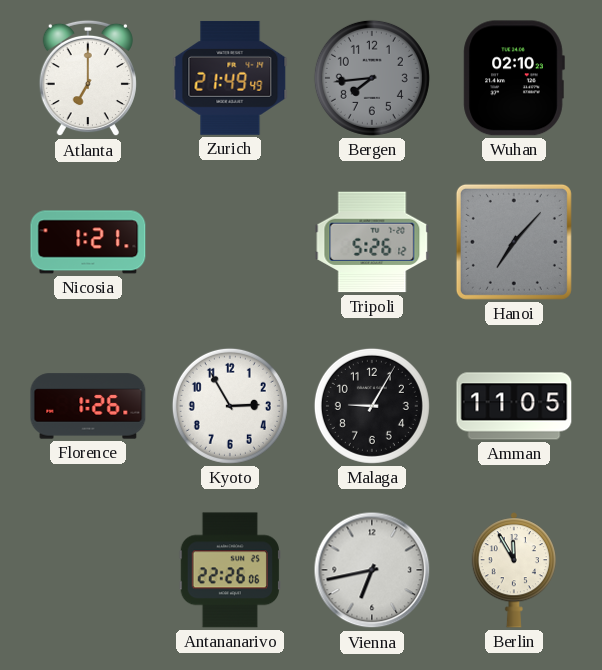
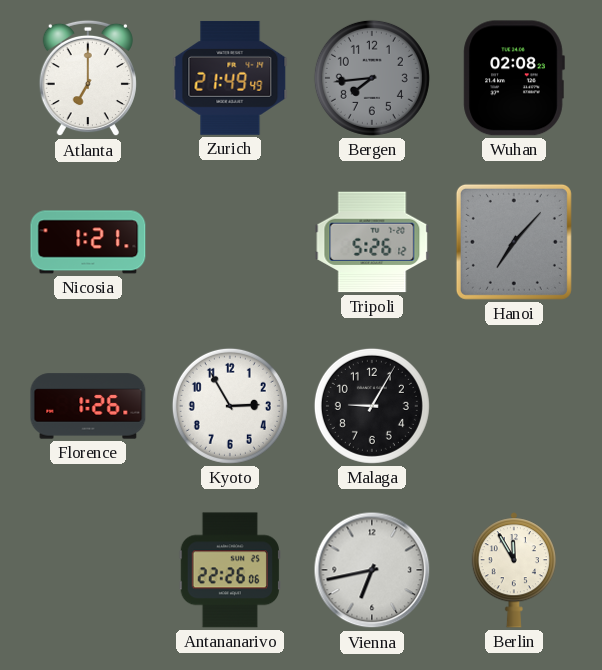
Wuhan: 02:10 -> 02:08
Amman: 11:05 -> none
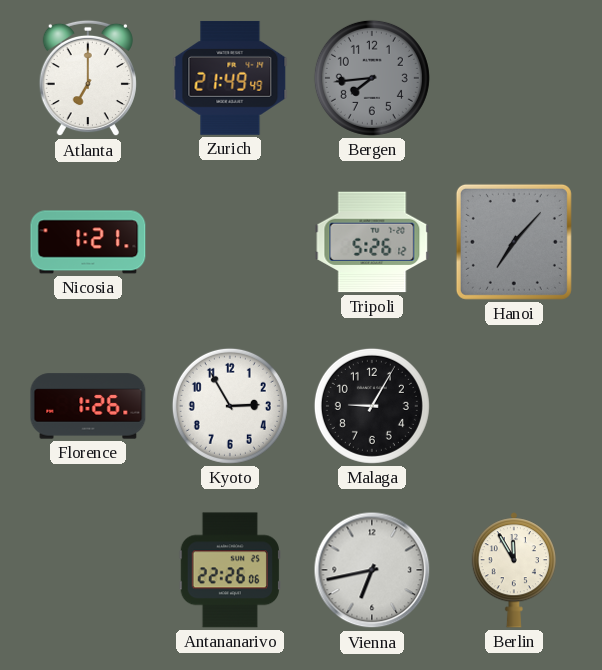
Wuhan: 02:08 -> none
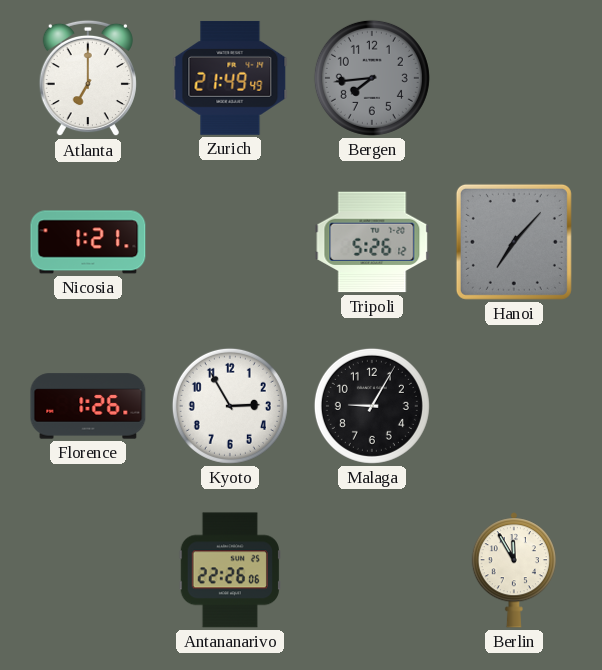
Vienna: 6:43 -> none
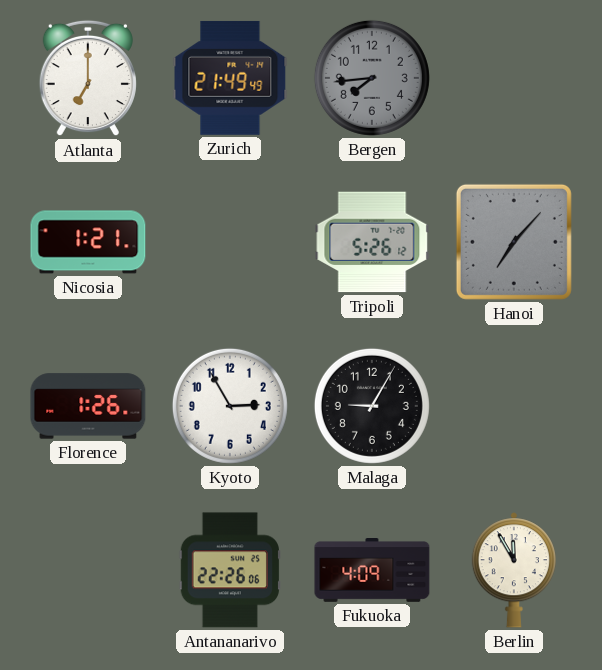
Fukuoka: none -> 4:09
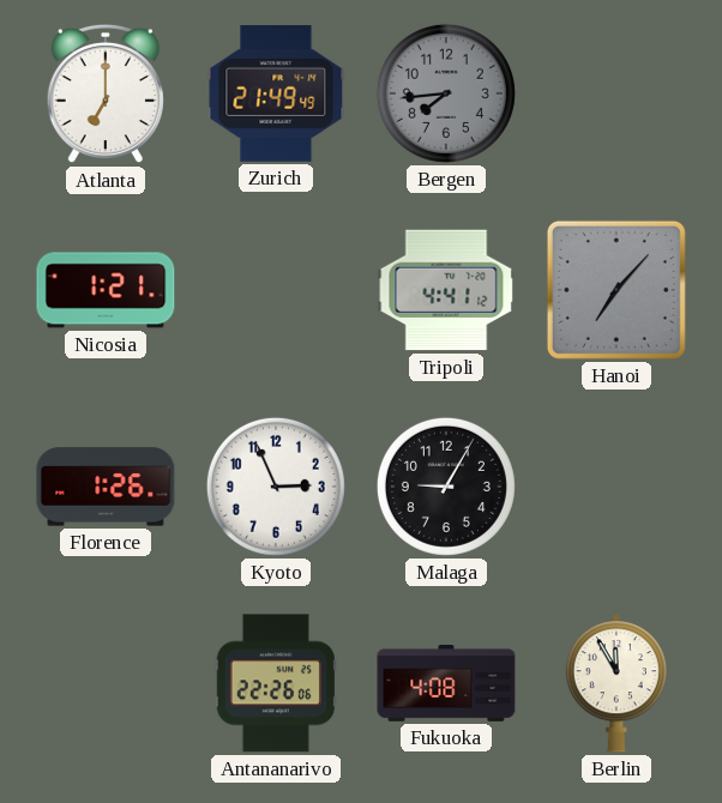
Tripoli: 5:26 -> 4:41
Kyoto: 2:55 -> 2:56
Fukuoka: 4:09 -> 4:08
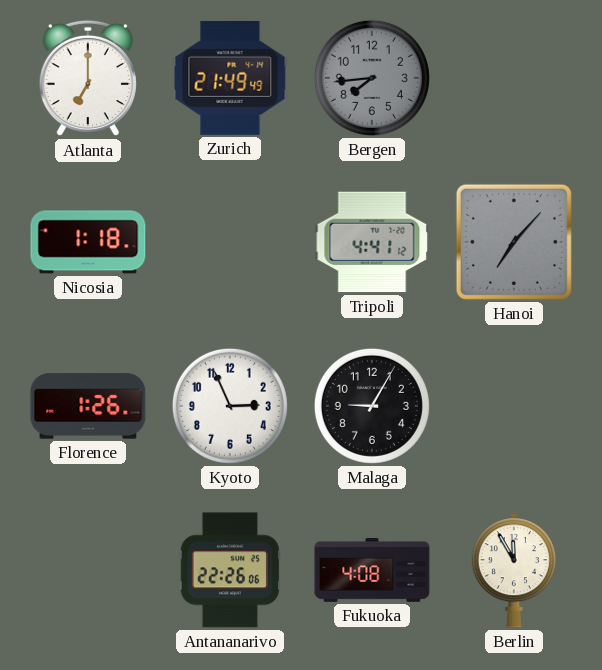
Nicosia: 1:21 -> 1:18
